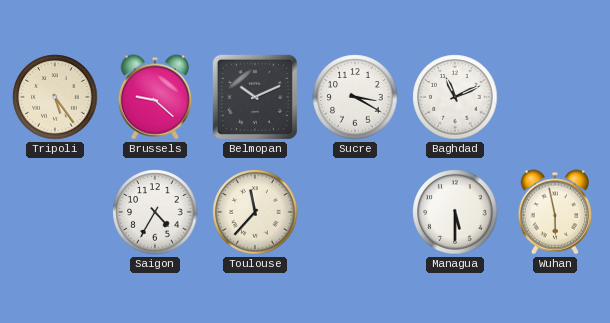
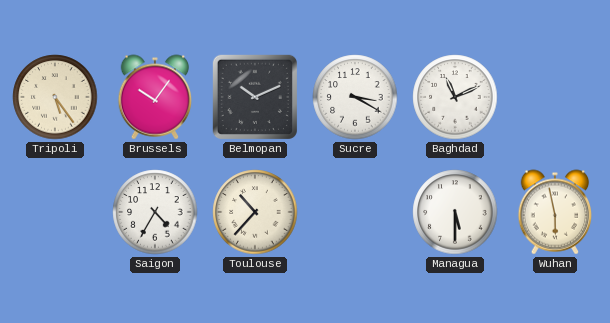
Brussels: 9:22 -> 10:06
Toulouse: 11:37 -> 10:37
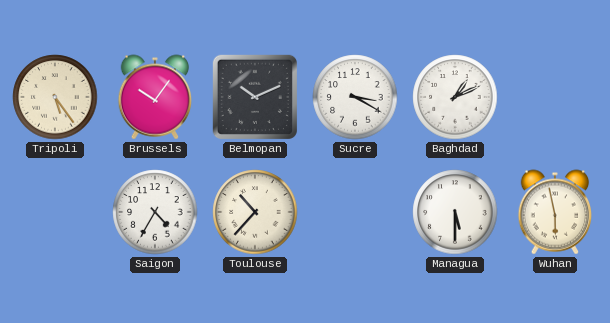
Baghdad: 11:11 -> 1:11
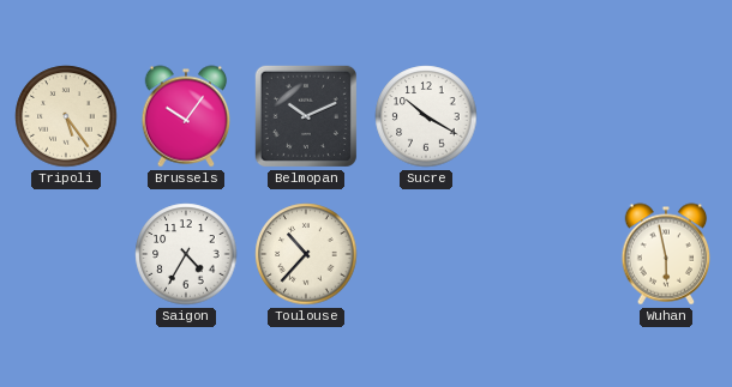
Sucre: 3:20 -> 10:20
Baghdad: 1:11 -> none
Managua: 5:30 -> none
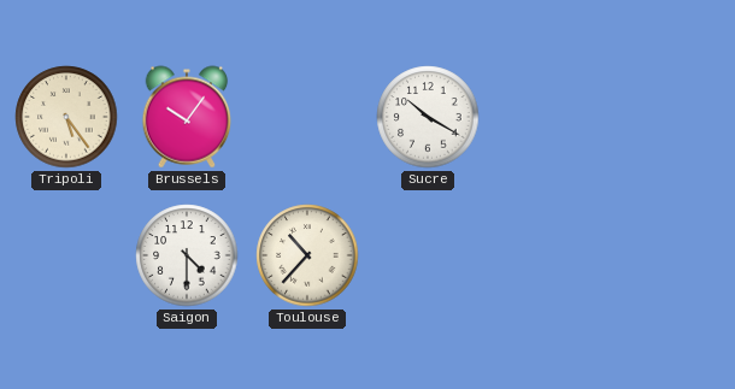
Belmopan: 10:11 -> none
Saigon: 4:35 -> 4:30
Wuhan: 5:58 -> none
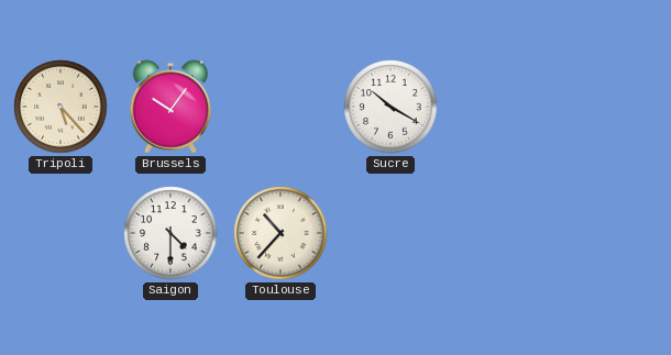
Tripoli: 5:24 -> 5:23
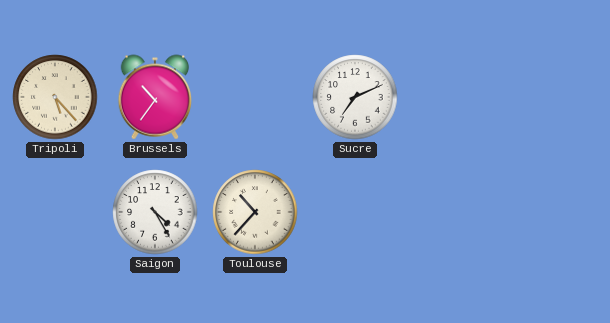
Brussels: 10:06 -> 10:36
Sucre: 10:20 -> 7:11
Saigon: 4:30 -> 4:25
